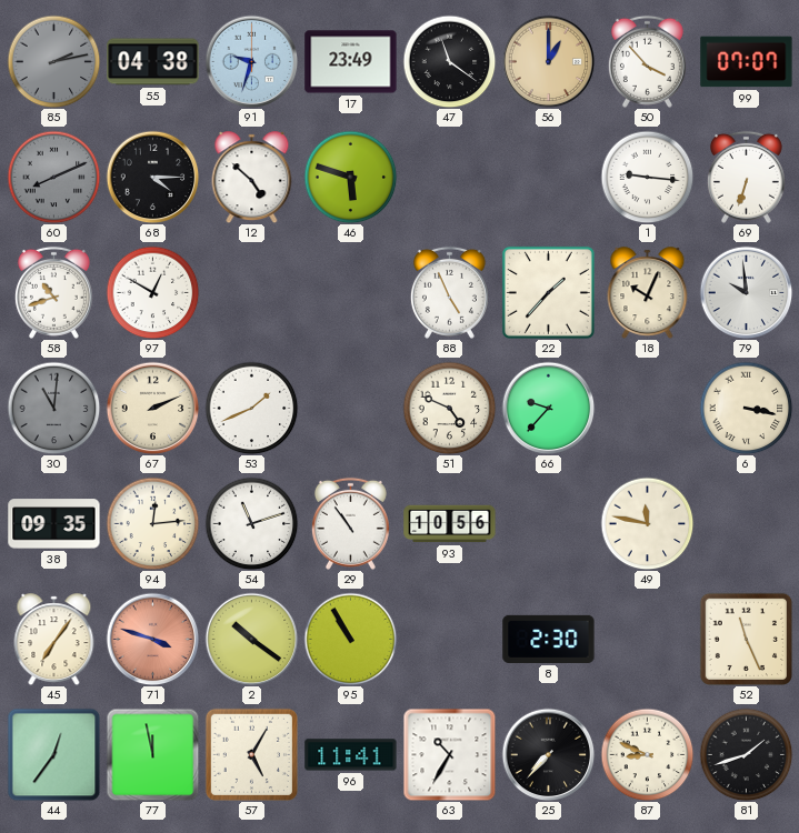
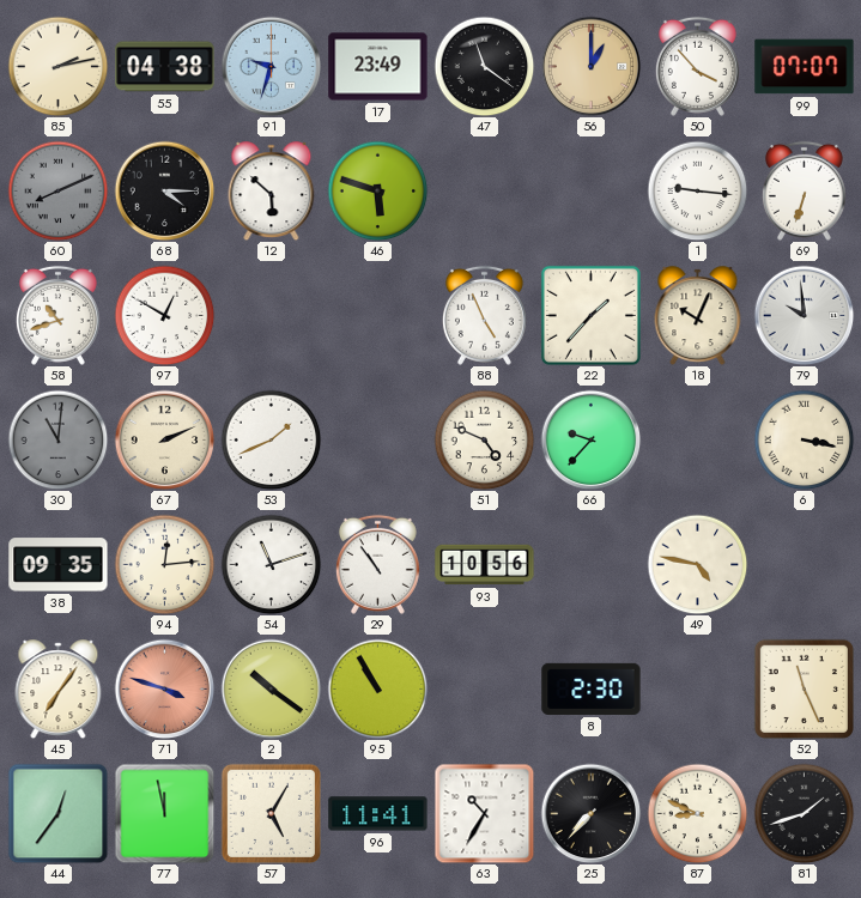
85 dial: grey -> cream
12: 4:52 -> 5:52
49: 11:47 -> 4:47
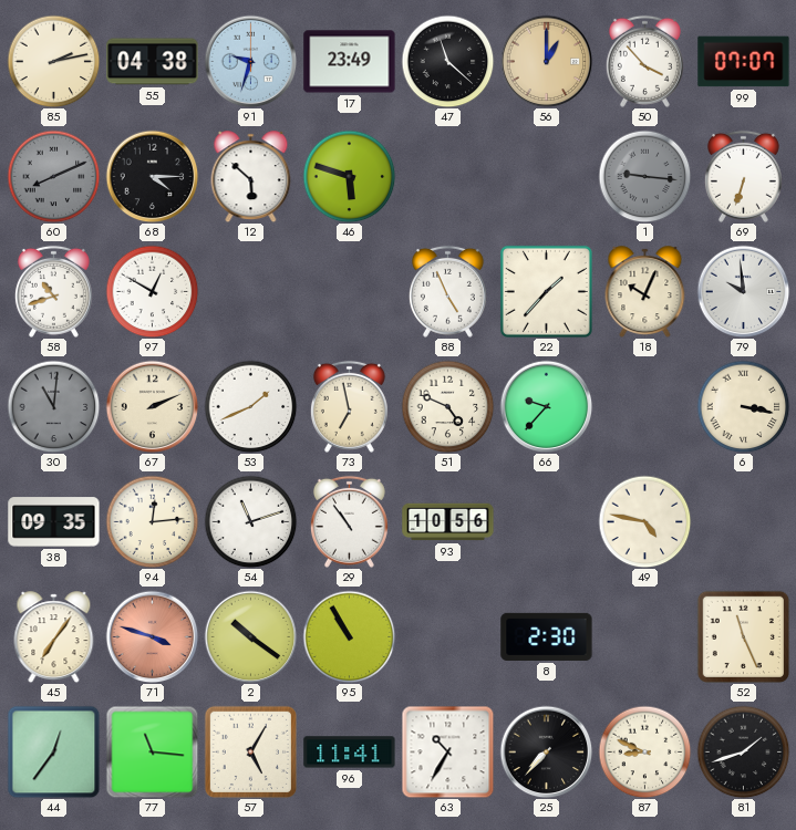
47: 11:21 -> 11:22
1 dial: white -> grey
73: none -> 6:58
77: 11:58 -> 11:16
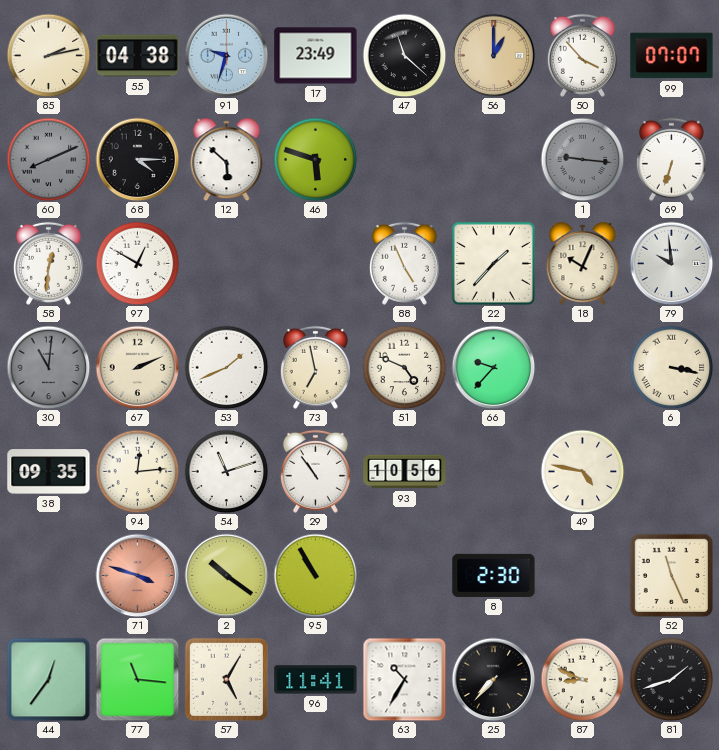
58: 10:42 -> 12:31
45: 7:06 -> none
